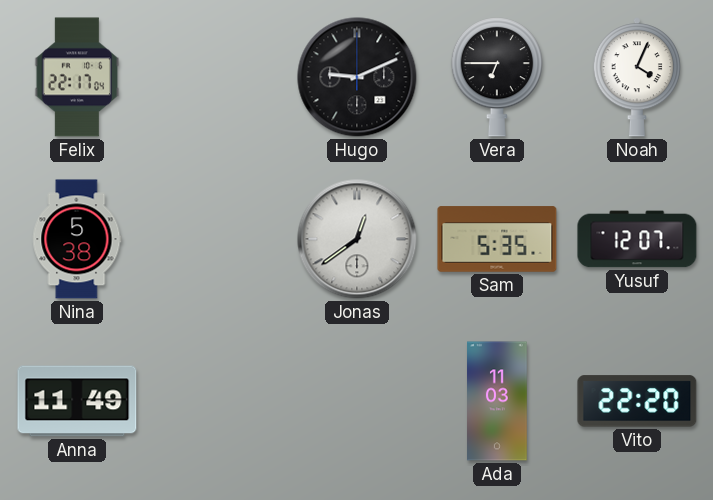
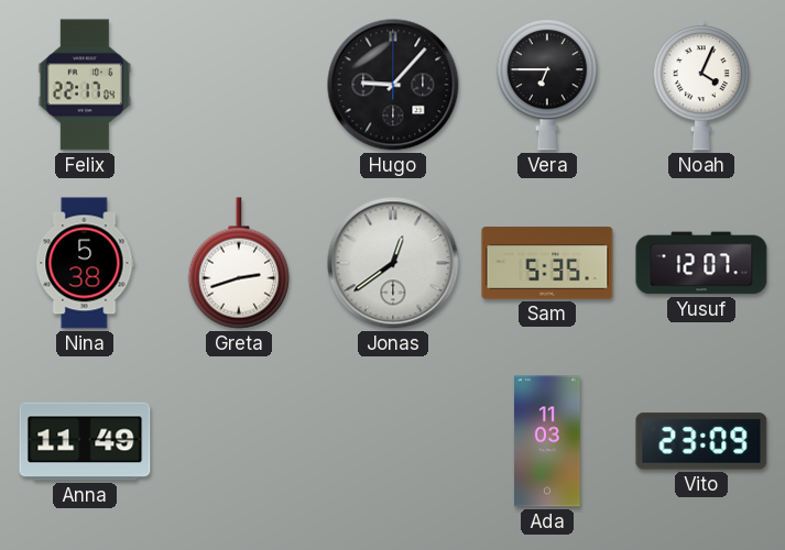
Hugo: 9:11 -> 9:07
Greta: none -> 2:42
Vito: 22:20 -> 23:09
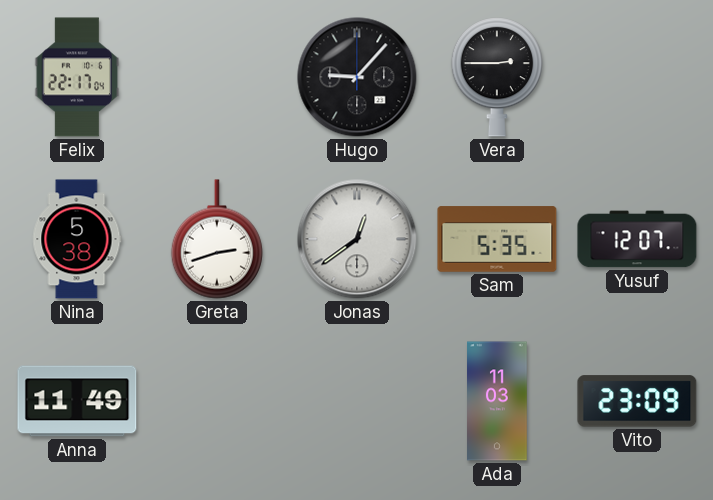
Vera: 6:45 -> 2:45
Noah: 4:04 -> none
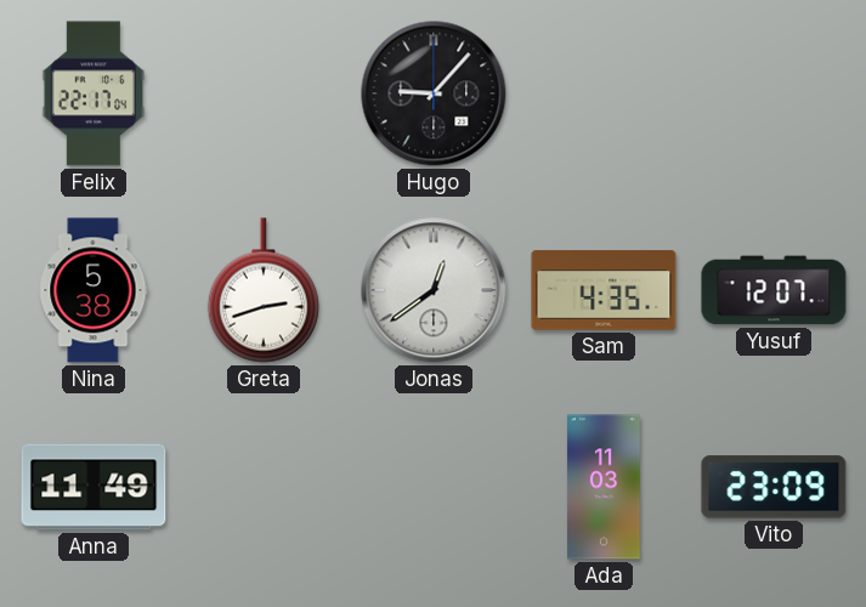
Vera: 2:45 -> none
Sam: 5:35 -> 4:35
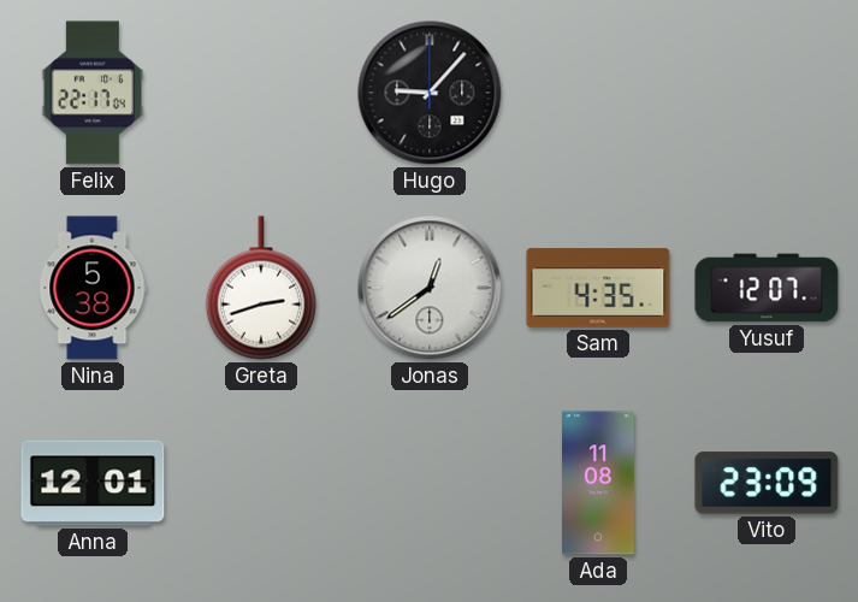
Anna: 11:49 -> 12:01
Ada: 11:03 -> 11:08
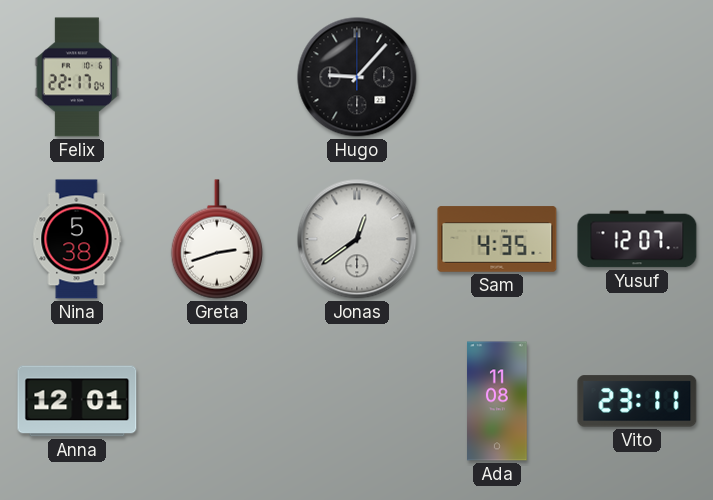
Vito: 23:09 -> 23:11
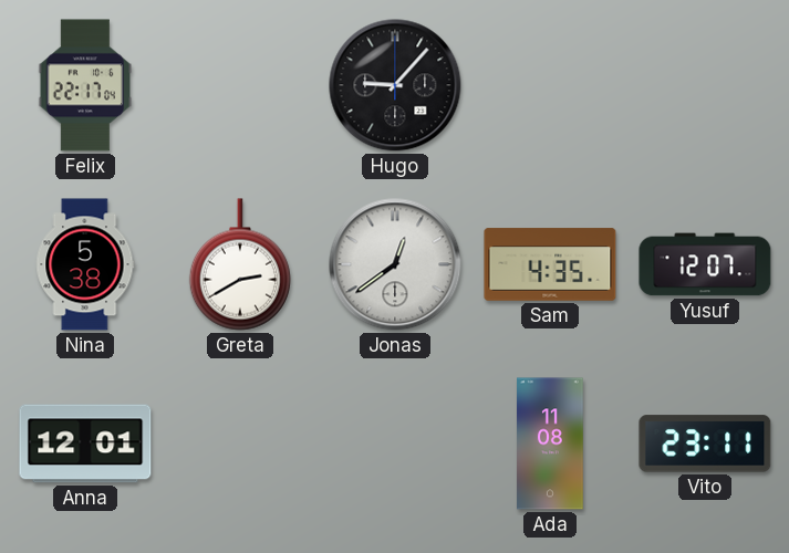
Greta: 2:42 -> 2:40
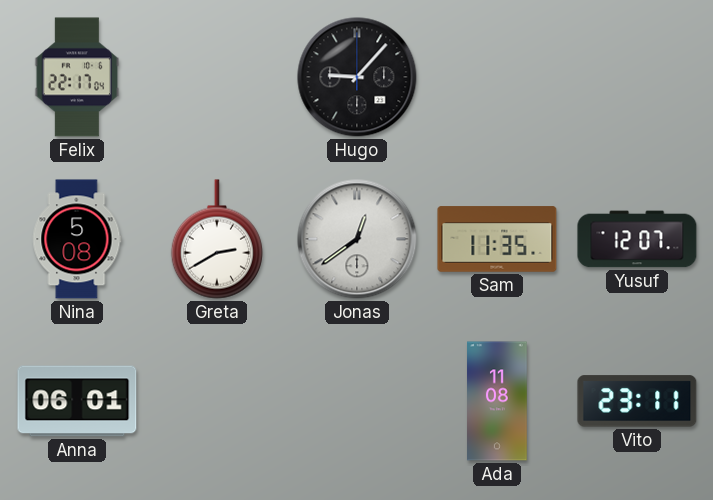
Nina: 5:38 -> 5:08
Sam: 4:35 -> 11:35
Anna: 12:01 -> 06:01
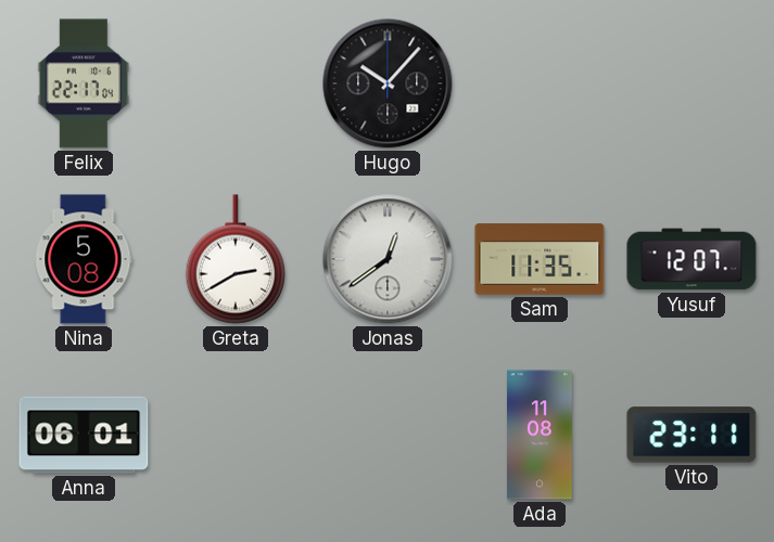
Hugo: 9:07 -> 10:07
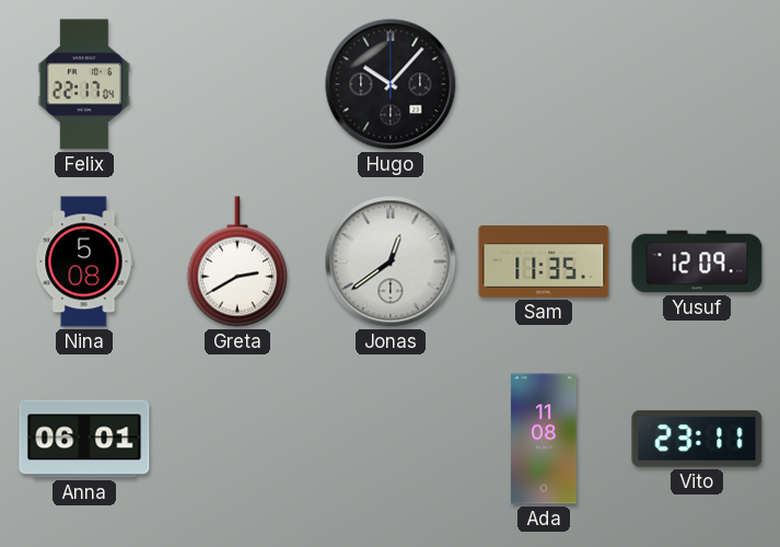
Yusuf: 12:07 -> 12:09
